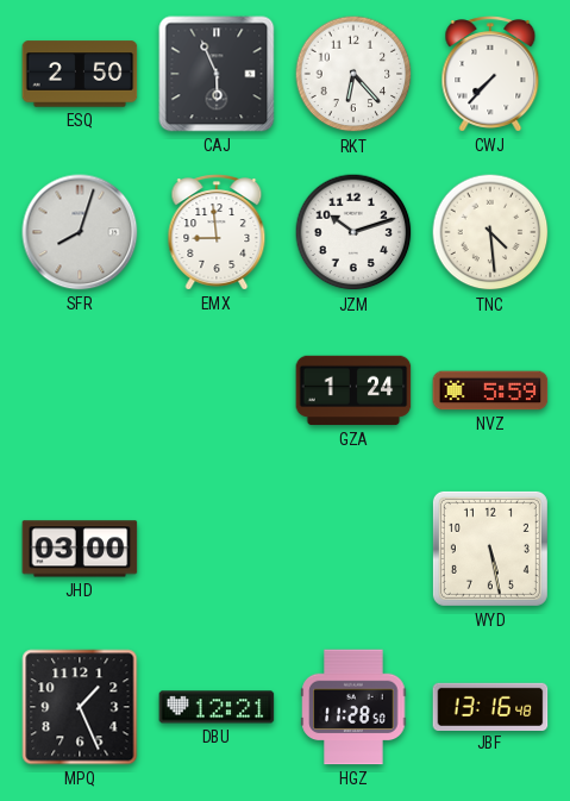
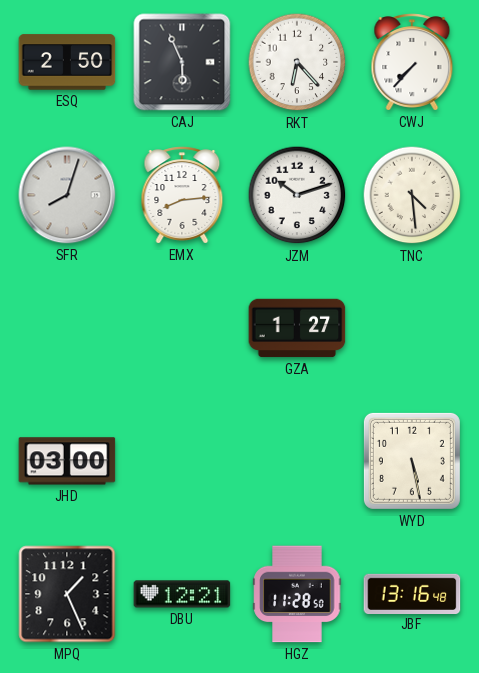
EMX: 8:59 -> 8:14
GZA: 1:24 -> 1:27
NVZ: 5:59 -> none
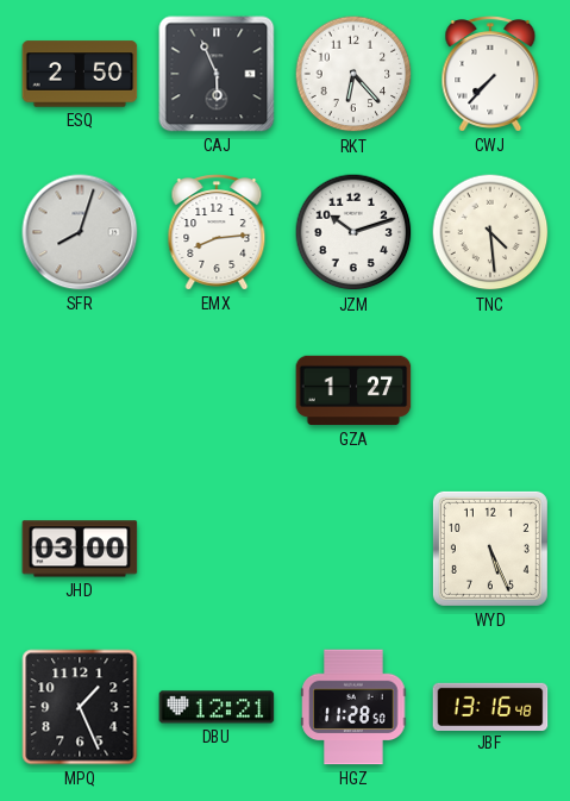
WYD: 5:28 -> 5:26
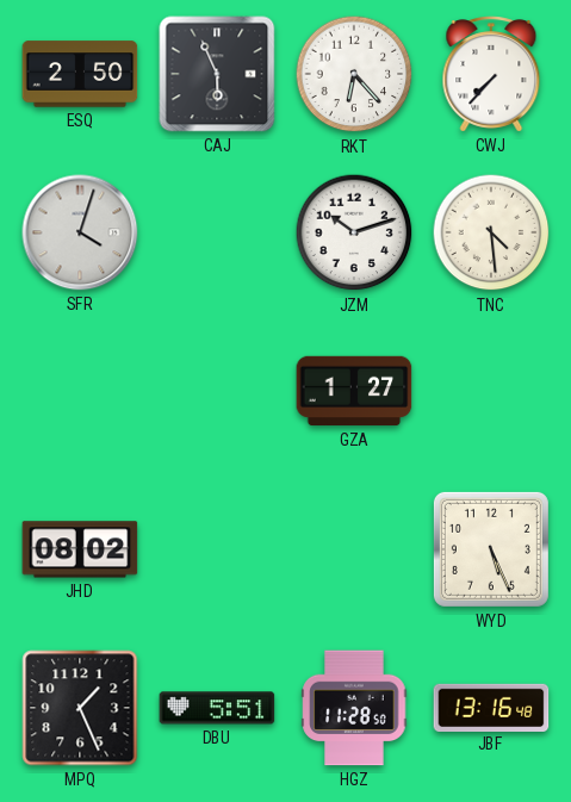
SFR: 8:03 -> 4:03
EMX: 8:14 -> none
JHD: 03:00 -> 08:02
DBU: 12:21 -> 5:51
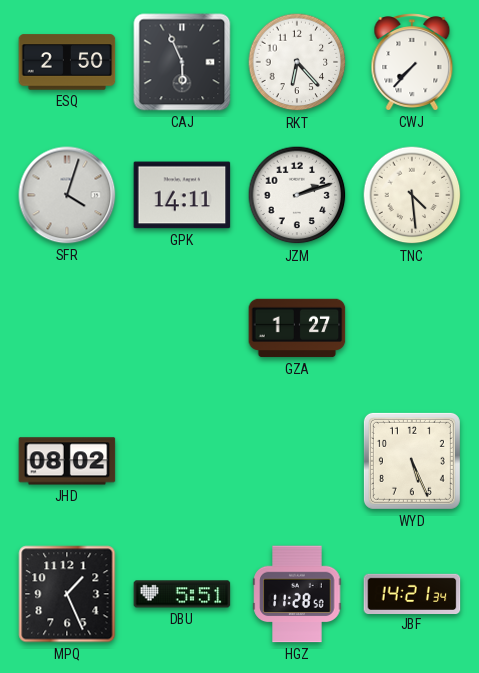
GPK: none -> 14:11
JZM: 10:12 -> 2:12
JBF: 13:16 -> 14:21
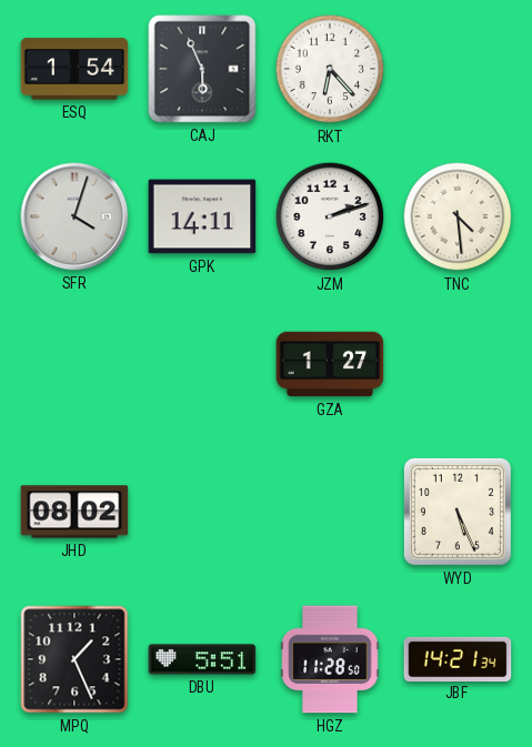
ESQ: 2:50 -> 1:54
CWJ: 7:37 -> none
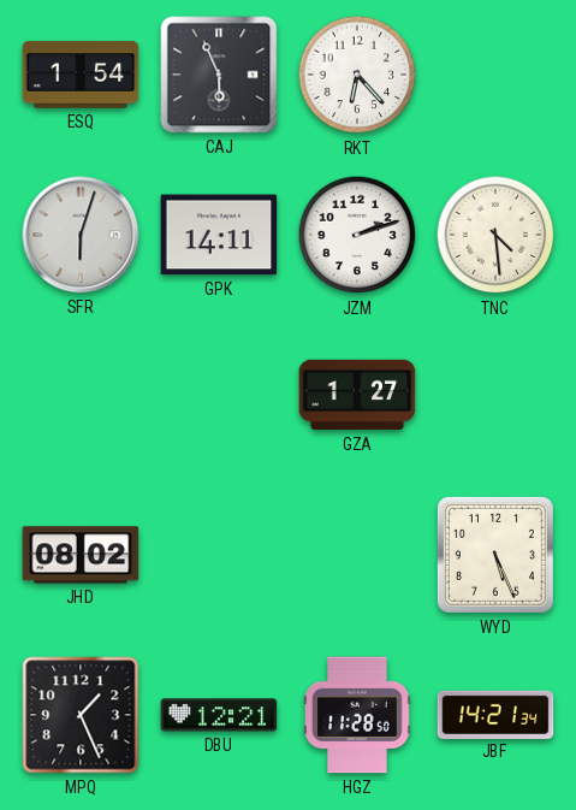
SFR: 4:03 -> 6:03
DBU: 5:51 -> 12:21
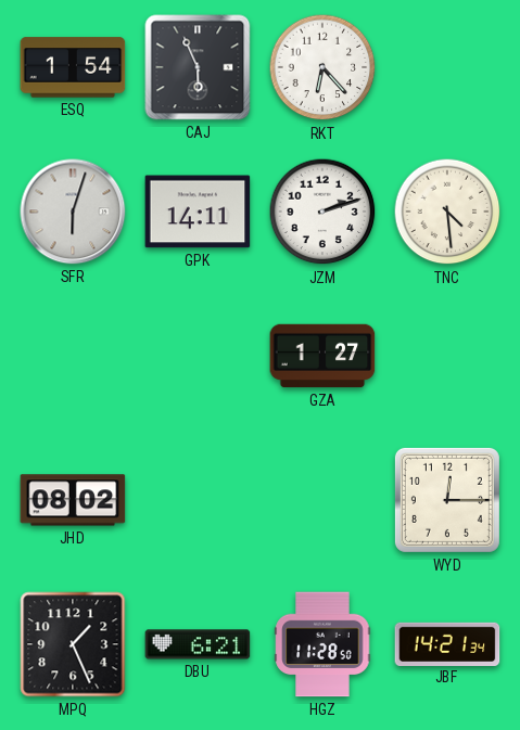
WYD: 5:26 -> 12:15
DBU: 12:21 -> 6:21
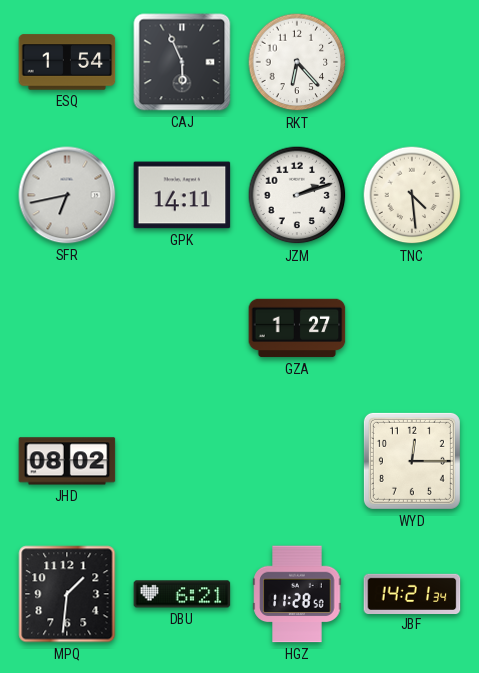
SFR: 6:03 -> 6:43
MPQ: 1:26 -> 1:31
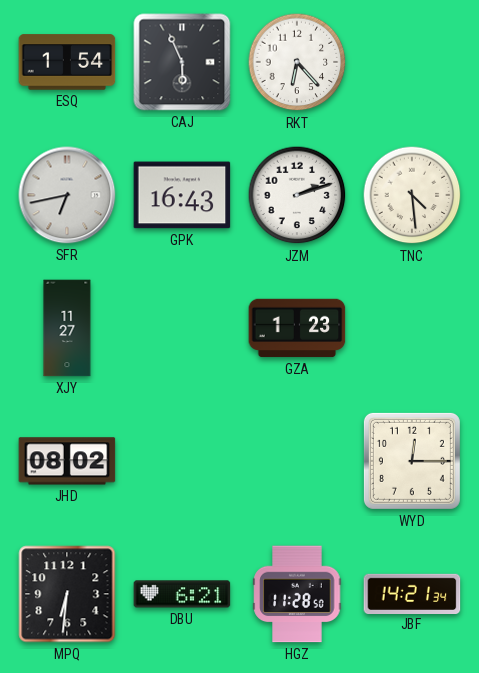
GPK: 14:11 -> 16:43
XJY: none -> 11:27
GZA: 1:27 -> 1:23
MPQ: 1:31 -> 6:31
